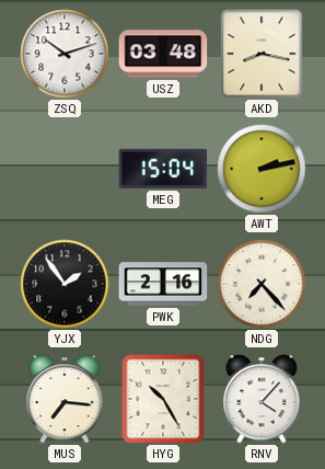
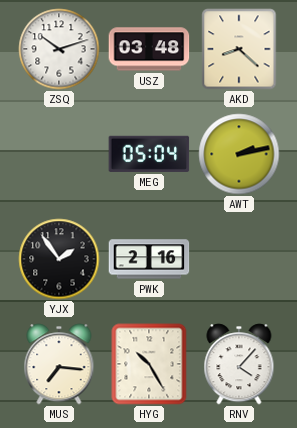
AKD: 8:17 -> 8:22
MEG: 15:04 -> 05:04
NDG: 7:23 -> none
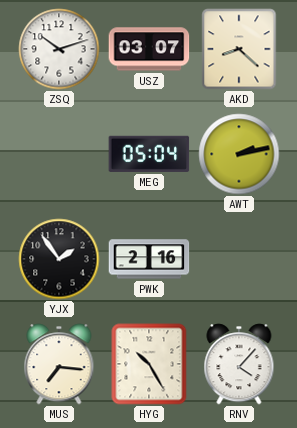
USZ: 03:48 -> 03:07
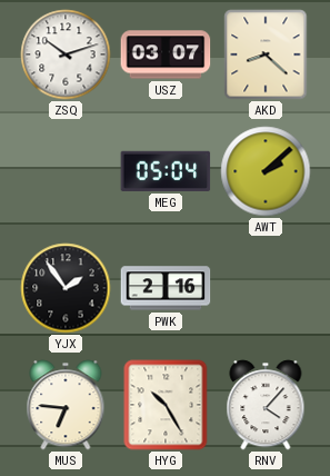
AWT: 2:13 -> 2:08
MUS: 7:16 -> 6:46
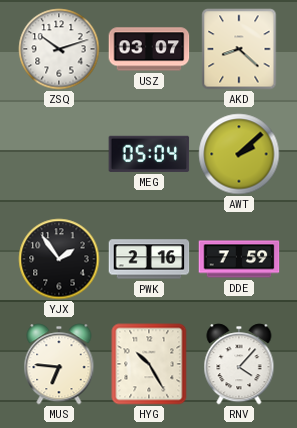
DDE: none -> 7:59
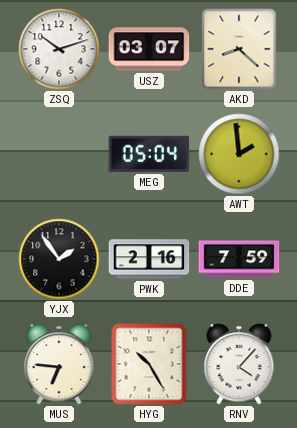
AWT: 2:08 -> 1:59
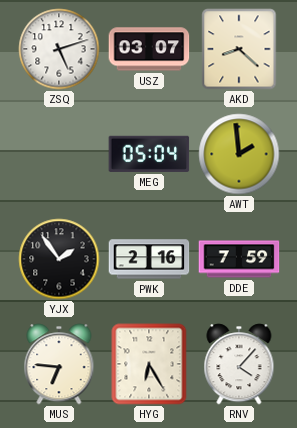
ZSQ: 10:12 -> 5:12
HYG: 10:25 -> 6:25
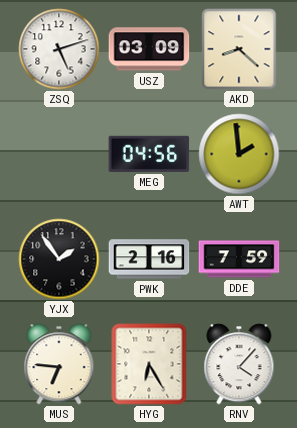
USZ: 03:07 -> 03:09
MEG: 05:04 -> 04:56
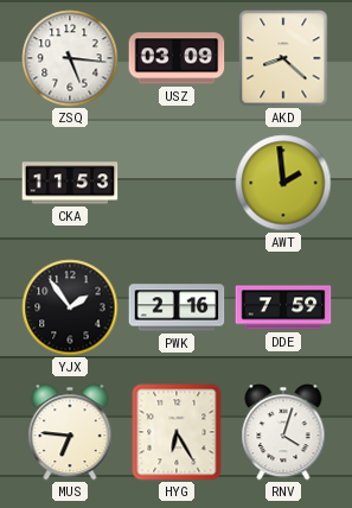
ZSQ: 5:12 -> 5:16
CKA: none -> 11:53
MEG: 04:56 -> none
RNV: 4:07 -> 4:03
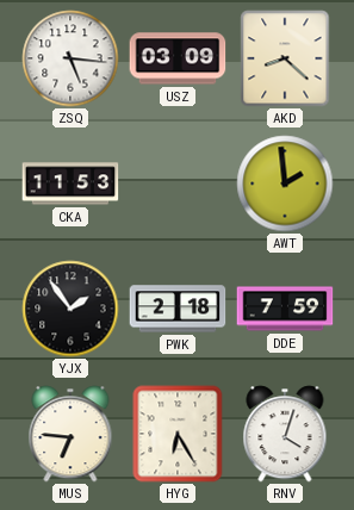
PWK: 2:16 -> 2:18
